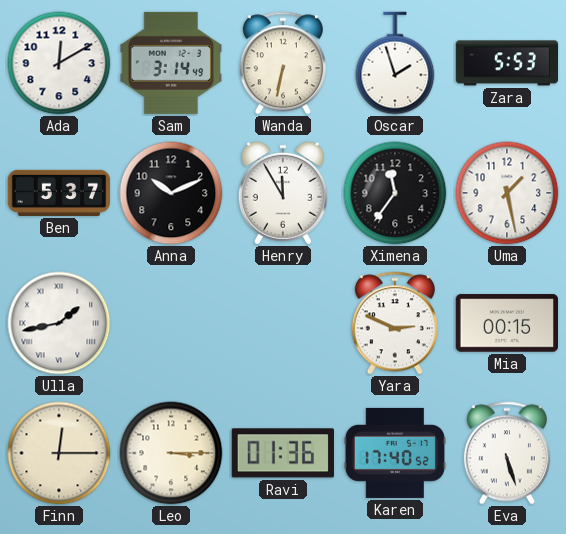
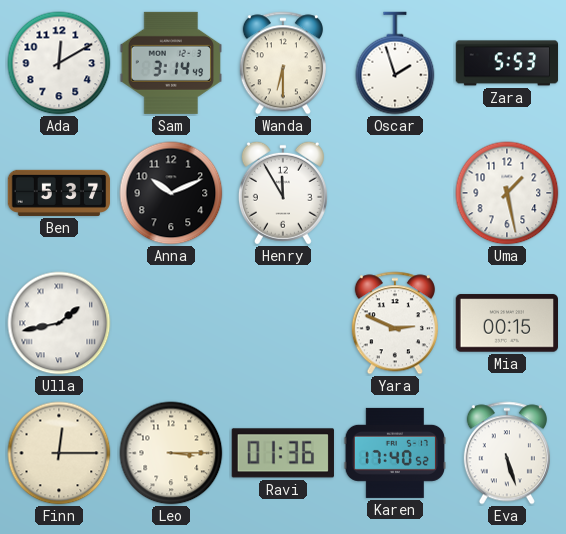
Wanda: 6:32 -> 6:30
Ximena: 11:36 -> none
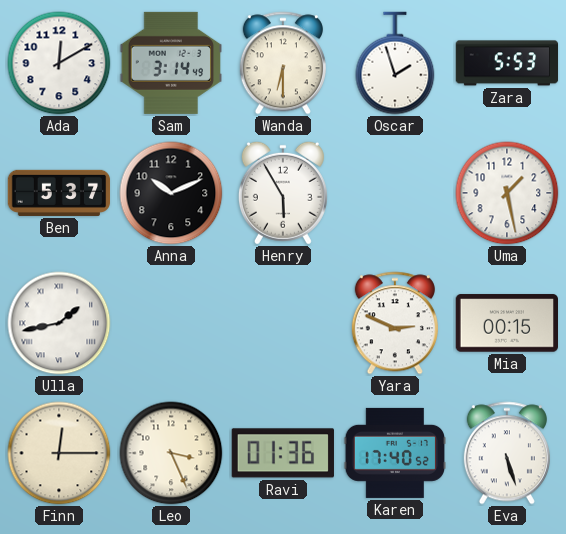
Henry: 11:55 -> 5:55
Leo: 3:15 -> 3:26
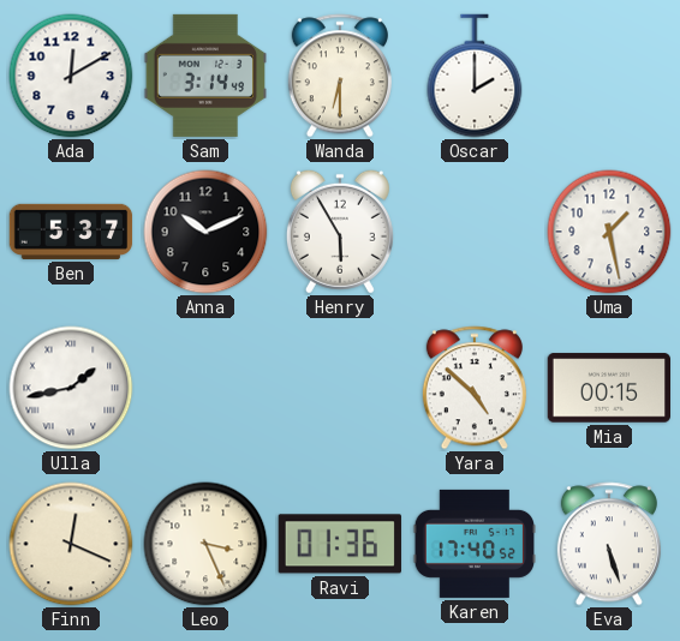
Oscar: 1:57 -> 2:00
Zara: 5:53 -> none
Yara: 2:49 -> 4:52
Finn: 12:15 -> 12:19
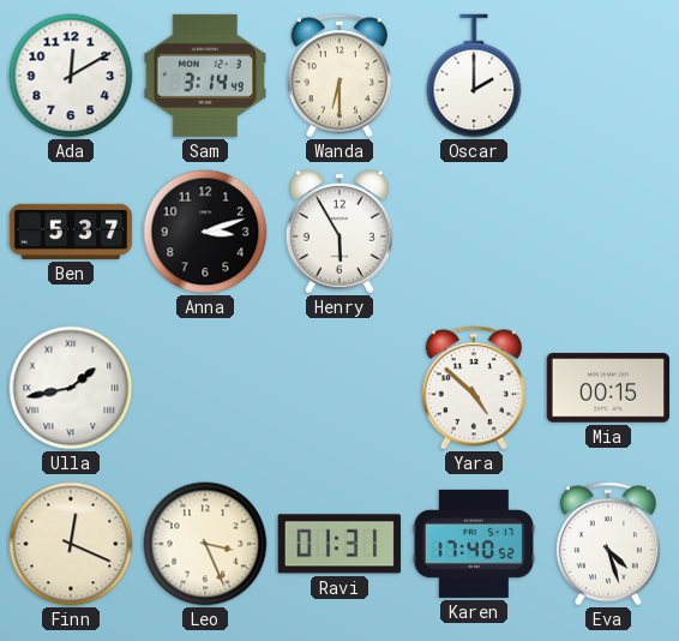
Anna: 10:11 -> 3:12
Uma: 1:28 -> none
Ravi: 01:36 -> 01:31
Eva: 5:27 -> 4:27
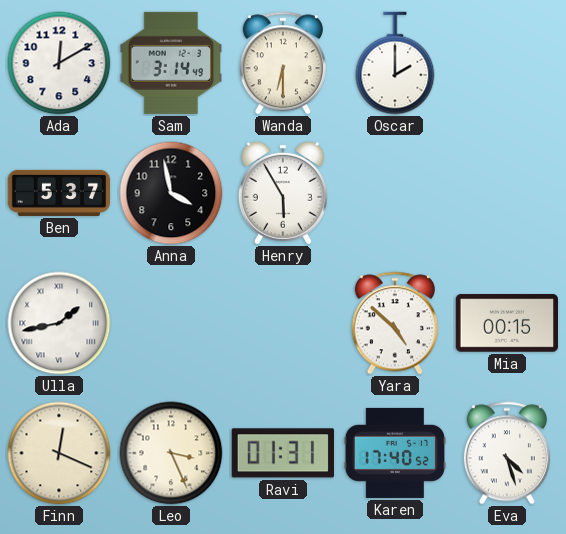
Anna: 3:12 -> 3:58
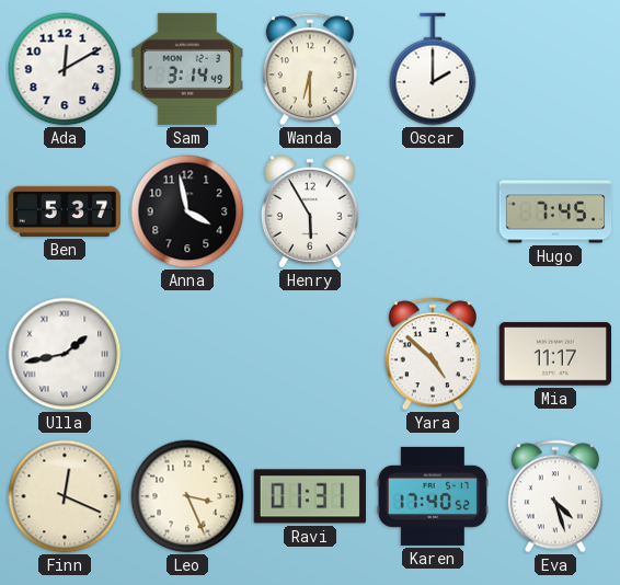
Hugo: none -> 7:45
Mia: 00:15 -> 11:17
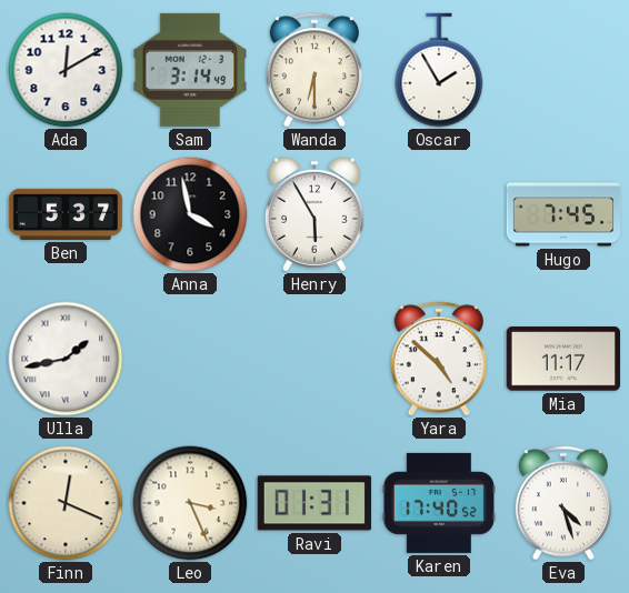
Oscar: 2:00 -> 1:55
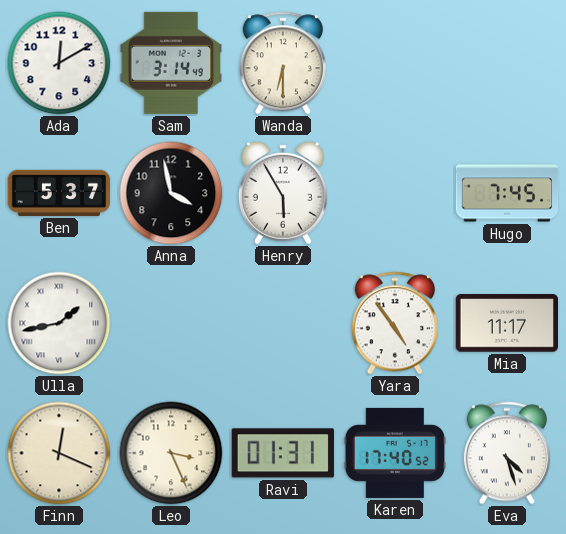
Oscar: 1:55 -> none
Yara: 4:52 -> 4:54
